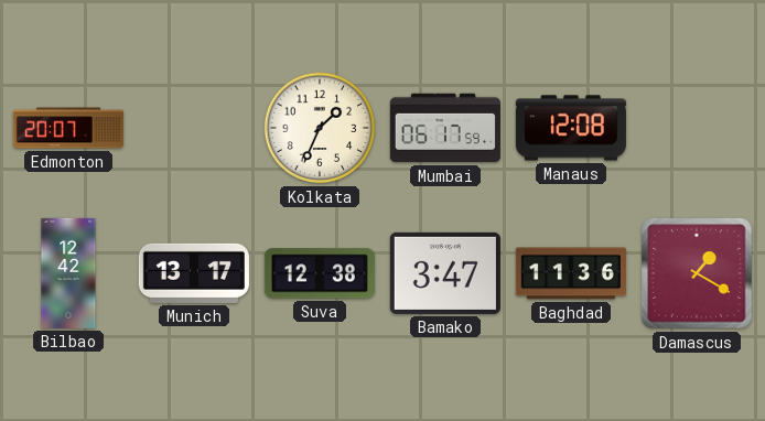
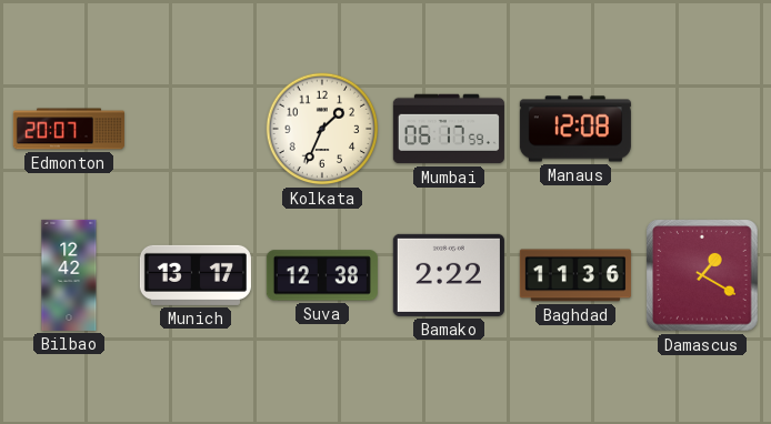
Bamako: 3:47 -> 2:22
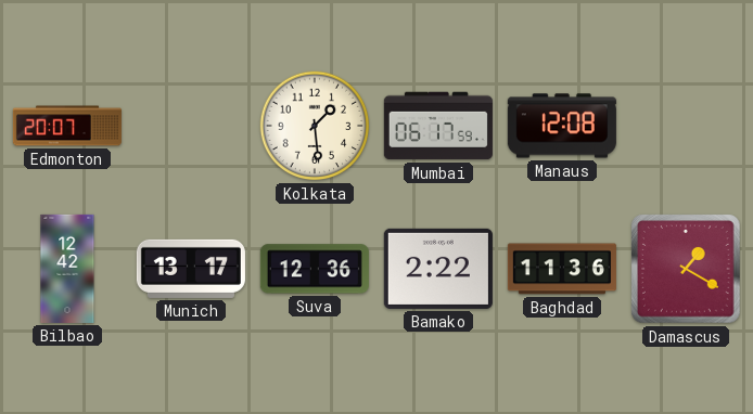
Kolkata: 1:34 -> 1:29
Suva: 12:38 -> 12:36
